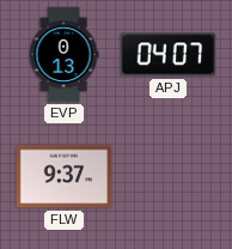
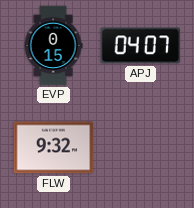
EVP: 0:13 -> 0:15
FLW: 9:37 -> 9:32
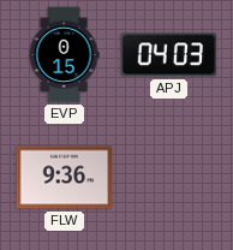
APJ: 04:07 -> 04:03
FLW: 9:32 -> 9:36
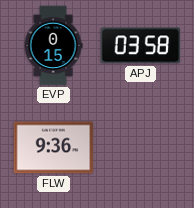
APJ: 04:03 -> 03:58
